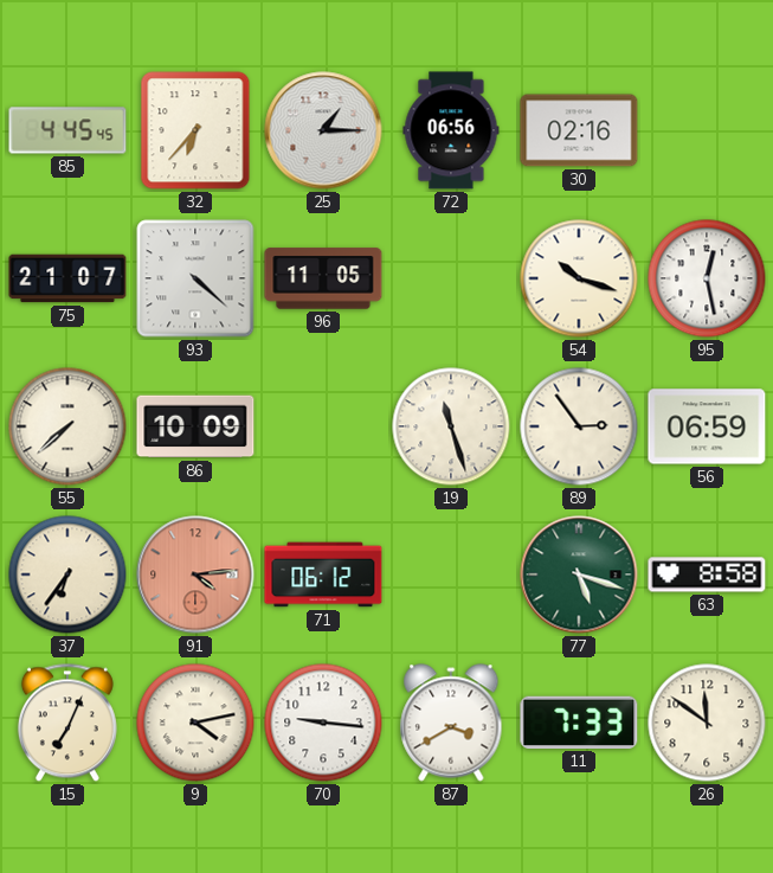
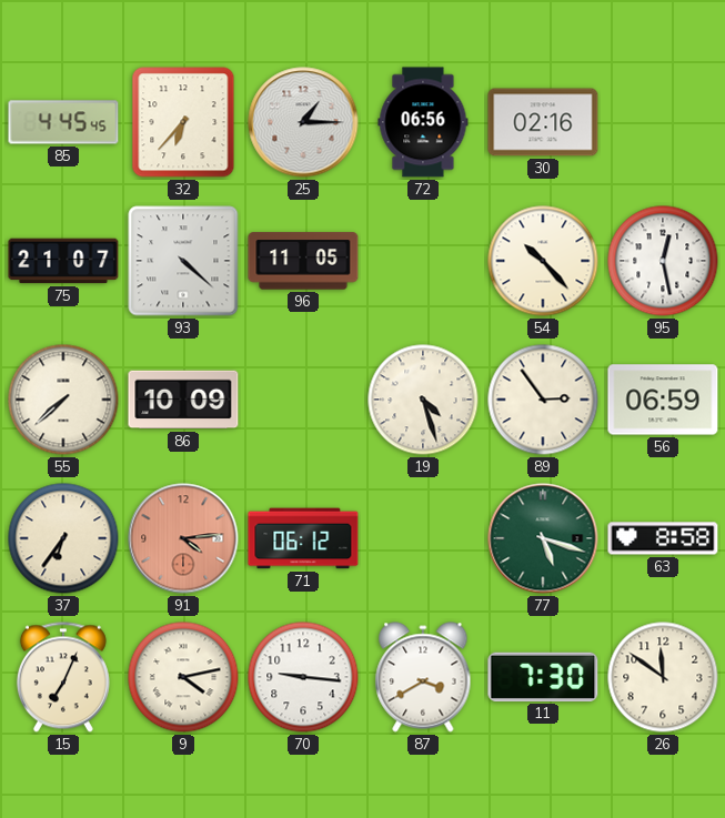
54: 10:18 -> 10:23
19: 11:27 -> 4:27
11: 7:33 -> 7:30
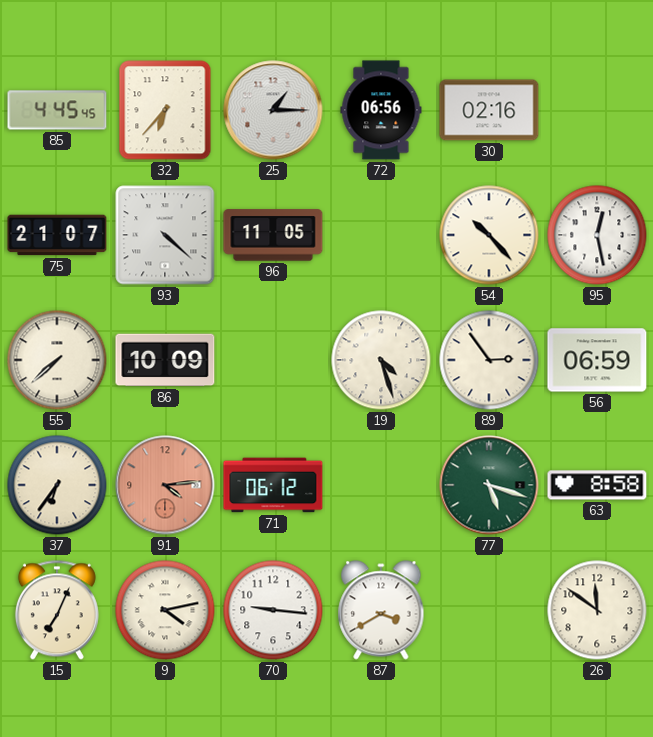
11: 7:30 -> none
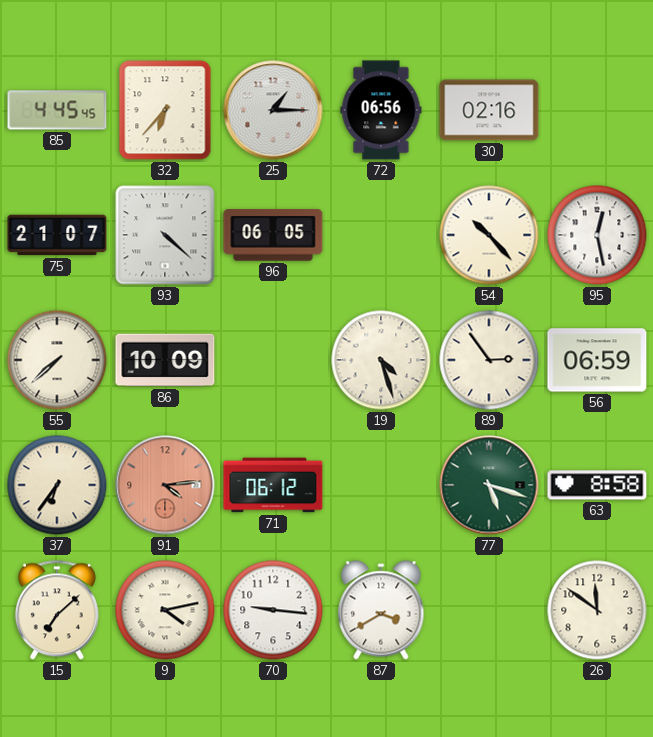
96: 11:05 -> 06:05
15: 7:04 -> 7:08
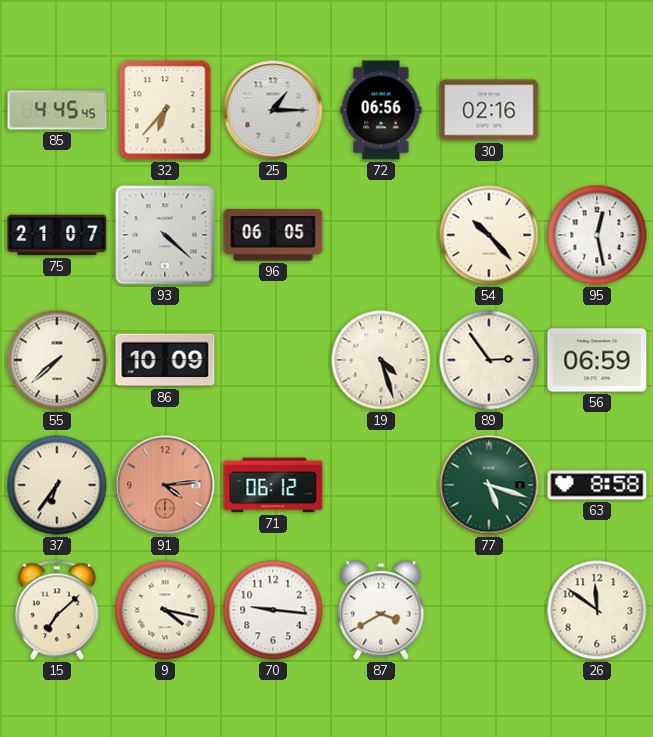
9: 4:13 -> 4:17
